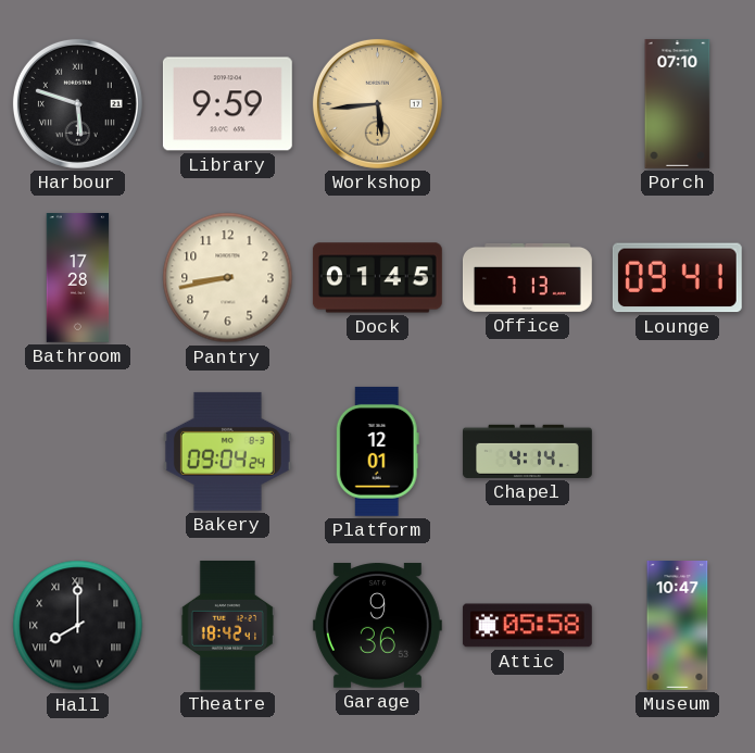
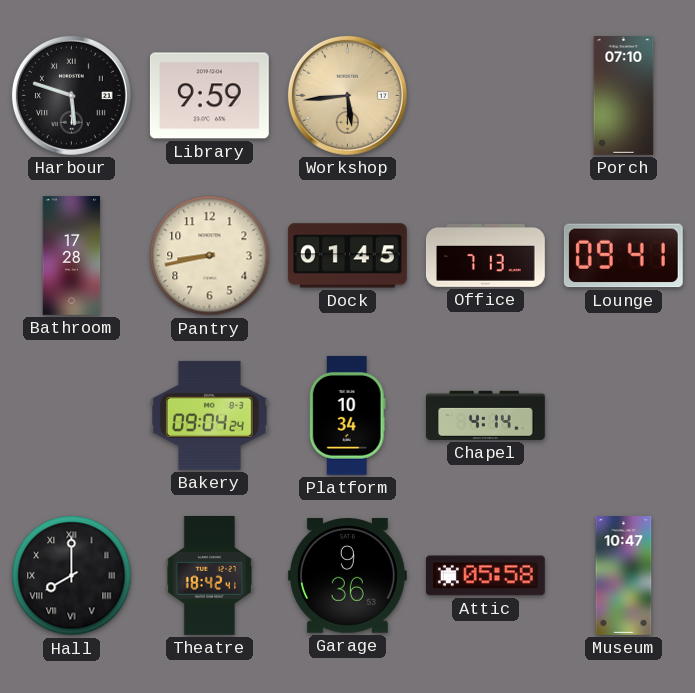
Platform: 12:01 -> 10:34
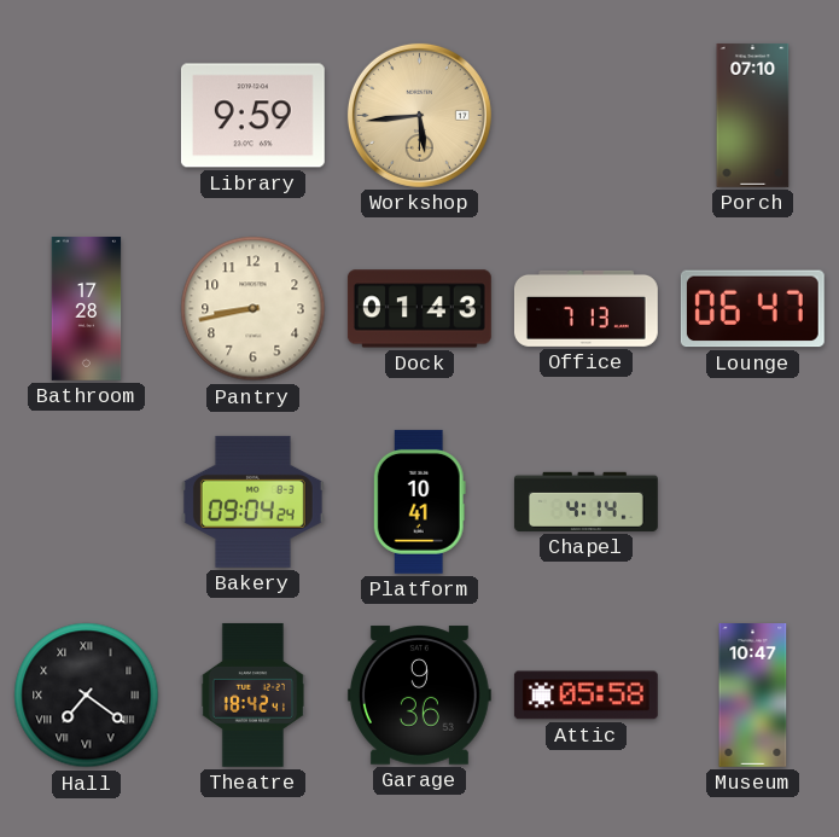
Harbour: 5:48 -> none
Dock: 01:45 -> 01:43
Lounge: 09:41 -> 06:47
Platform: 10:34 -> 10:41
Hall: 8:00 -> 7:21
